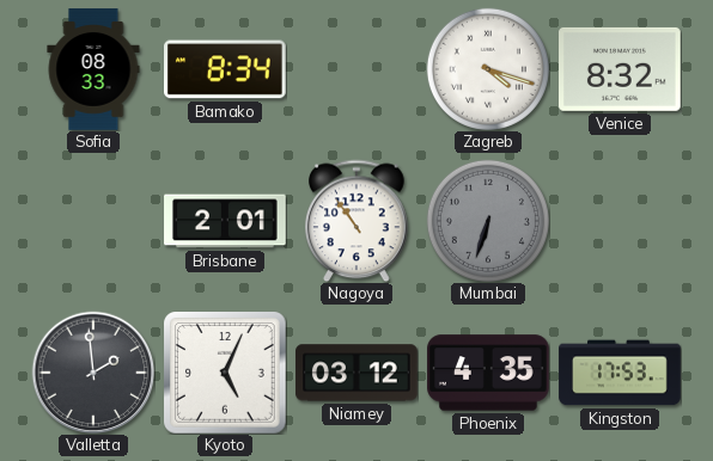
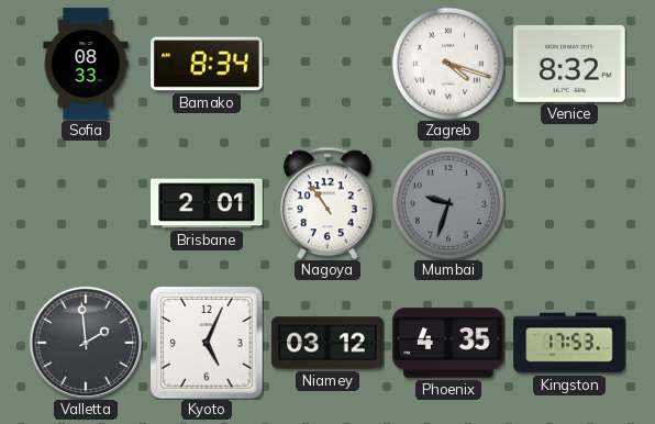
Mumbai: 6:33 -> 9:33
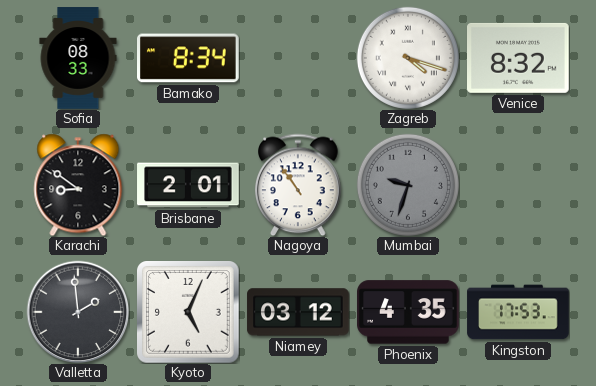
Karachi: none -> 8:51
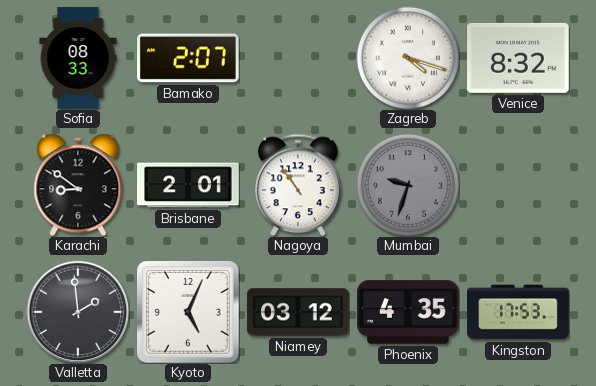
Bamako: 8:34 -> 2:07
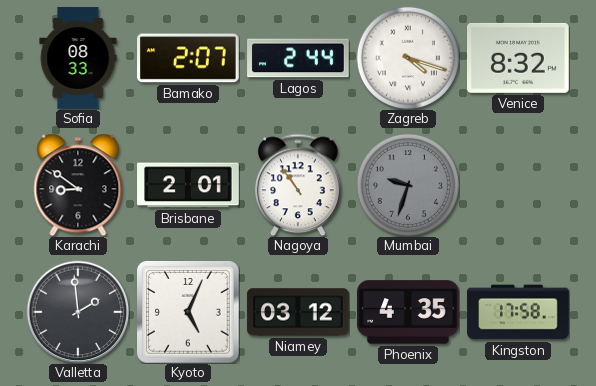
Lagos: none -> 2:44
Kingston: 17:53 -> 17:58
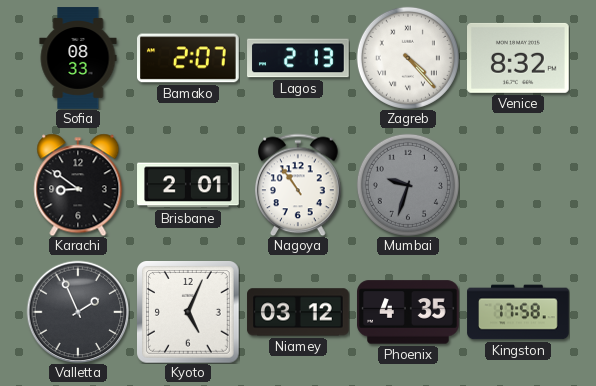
Lagos: 2:44 -> 2:13
Zagreb: 4:18 -> 4:23
Valletta: 1:59 -> 1:56
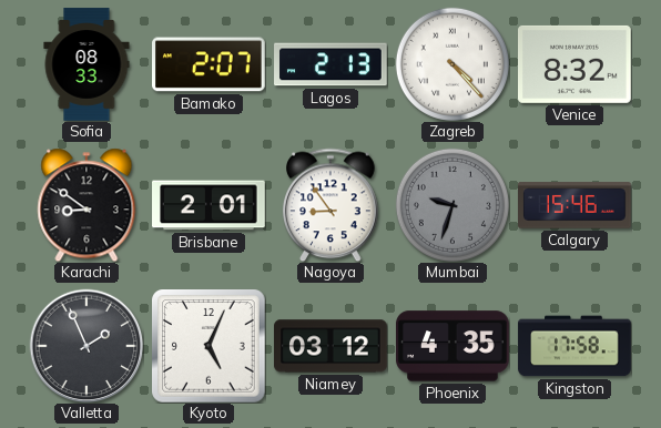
Nagoya: 10:54 -> 8:54
Calgary: none -> 15:46
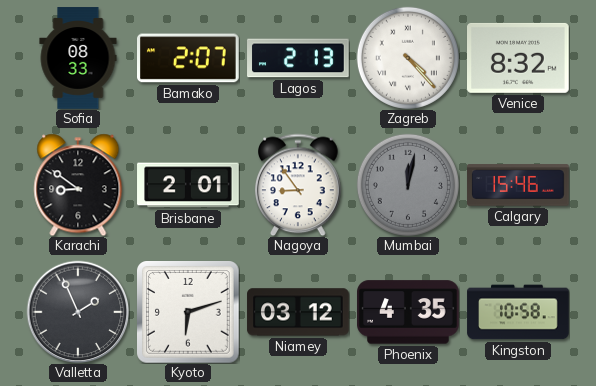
Mumbai: 9:33 -> 12:02
Kyoto: 5:04 -> 6:12
Kingston: 17:58 -> 10:58
